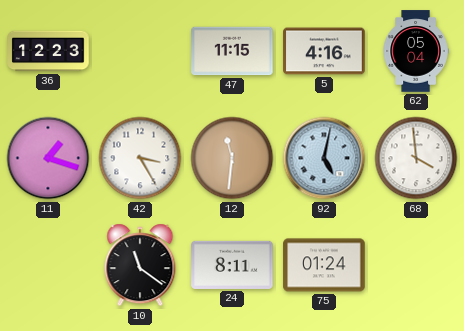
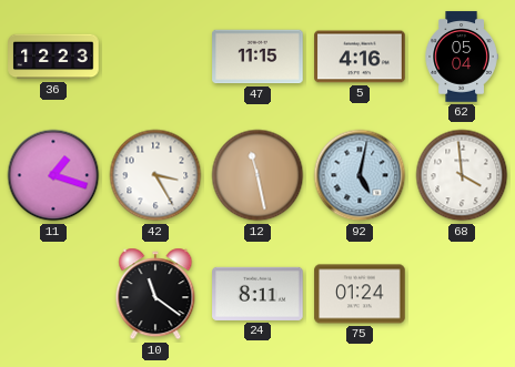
12: 11:31 -> 11:28
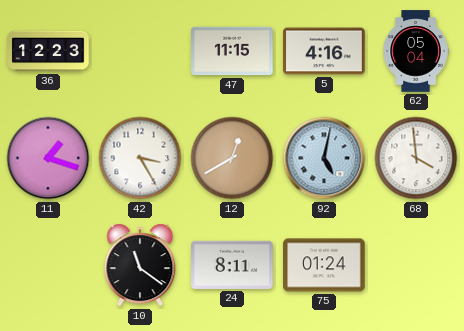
12: 11:28 -> 12:40
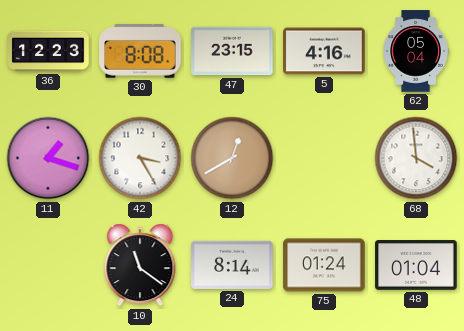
30: none -> 8:08
47: 11:15 -> 23:15
92: 5:02 -> none
24: 8:11 -> 8:14
48: none -> 01:04
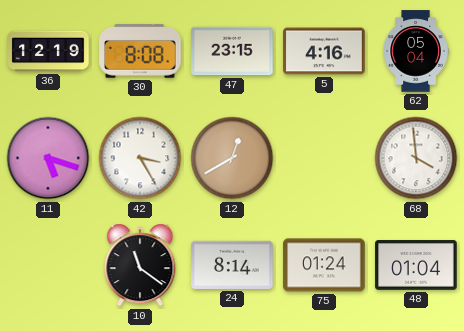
36: 12:23 -> 12:19
11: 1:18 -> 5:18
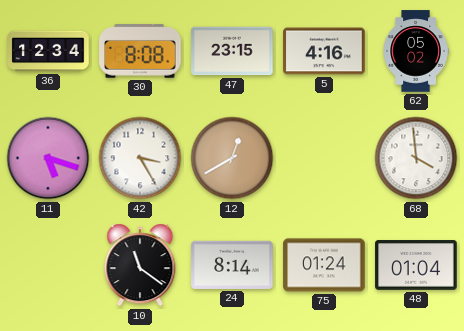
36: 12:19 -> 12:34
62: 05:04 -> 05:02
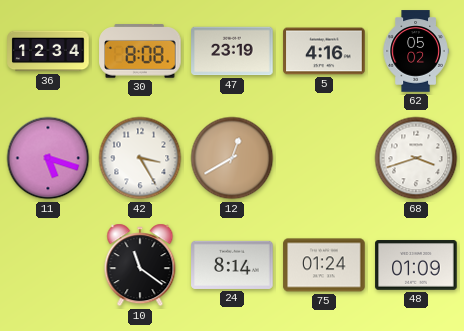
47: 23:15 -> 23:19
68: 3:59 -> 3:42
48: 01:04 -> 01:09
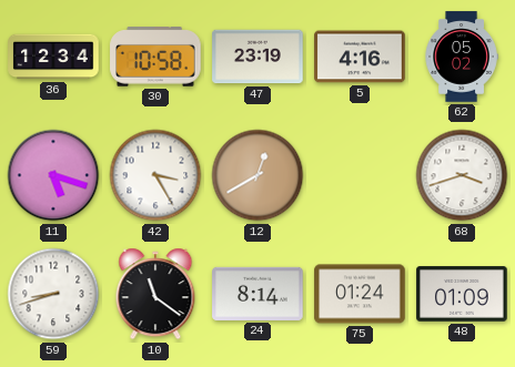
30: 8:08 -> 10:58
59: none -> 8:42
